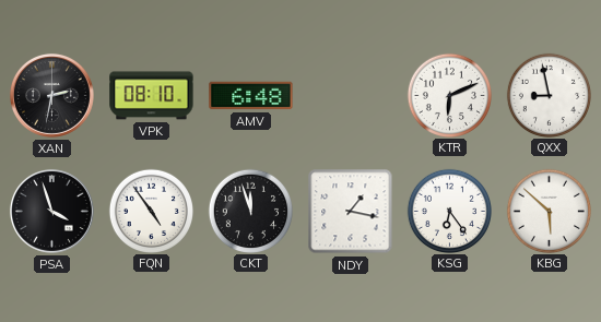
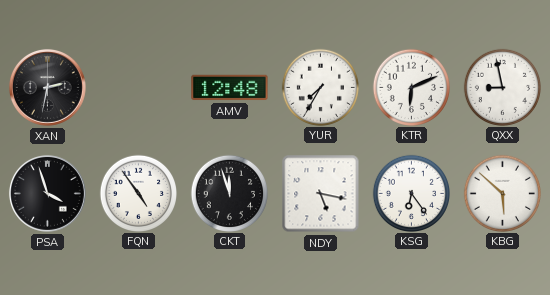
VPK: 08:10 -> none
AMV: 6:48 -> 12:48
YUR: none -> 7:35
NDY: 1:17 -> 5:17
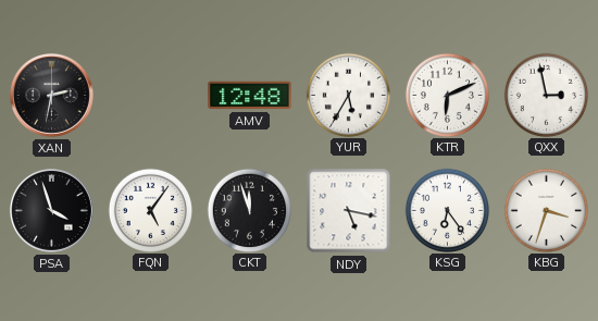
YUR: 7:35 -> 5:35
QXX: 8:58 -> 2:58
FQN: 4:54 -> 5:06
KBG: 5:52 -> 3:33
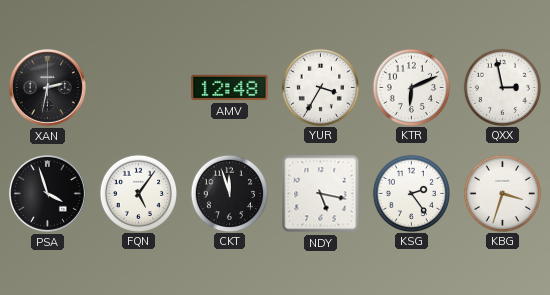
YUR: 5:35 -> 3:35
KSG: 6:24 -> 2:24
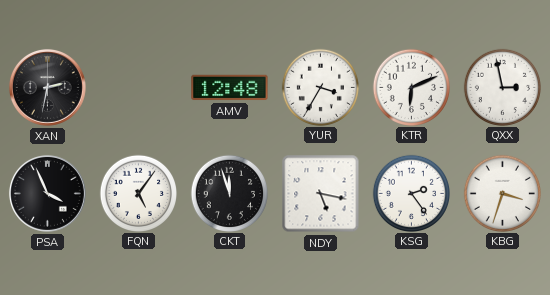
PSA: 3:57 -> 3:56
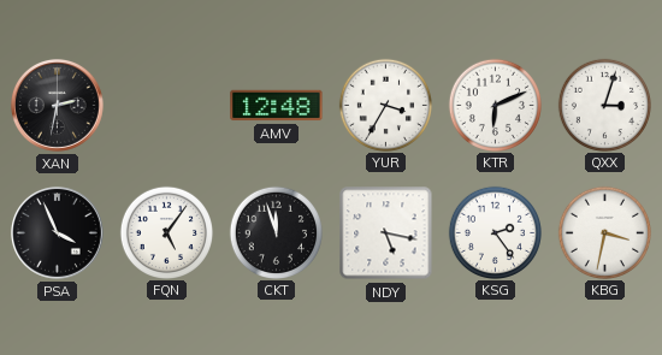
QXX: 2:58 -> 3:03
KBG: 3:33 -> 3:32
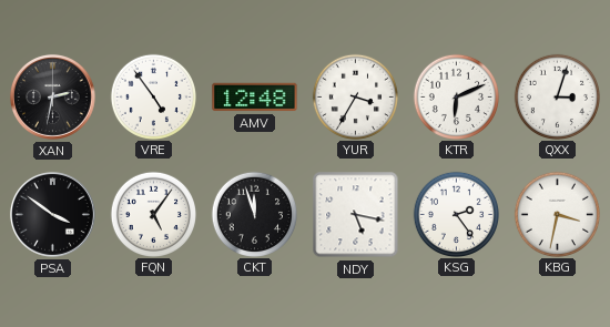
VRE: none -> 4:54
PSA: 3:56 -> 3:51
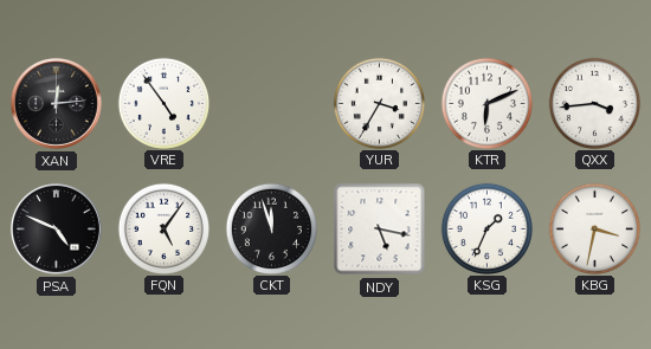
XAN: 2:32 -> 12:14
AMV: 12:48 -> none
QXX: 3:03 -> 3:44
PSA: 3:51 -> 4:49
KSG: 2:24 -> 1:34
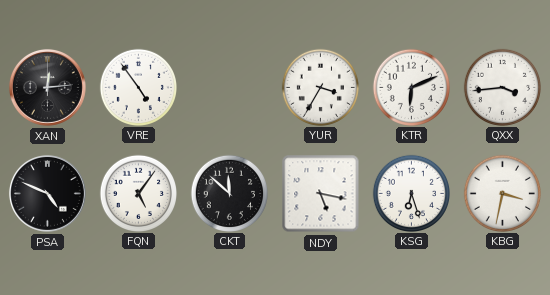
CKT: 11:57 -> 11:52
KSG: 1:34 -> 6:27
